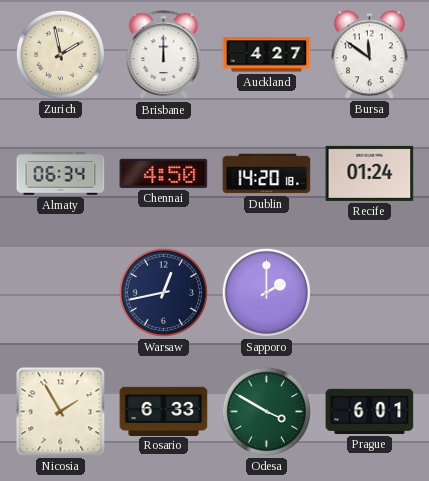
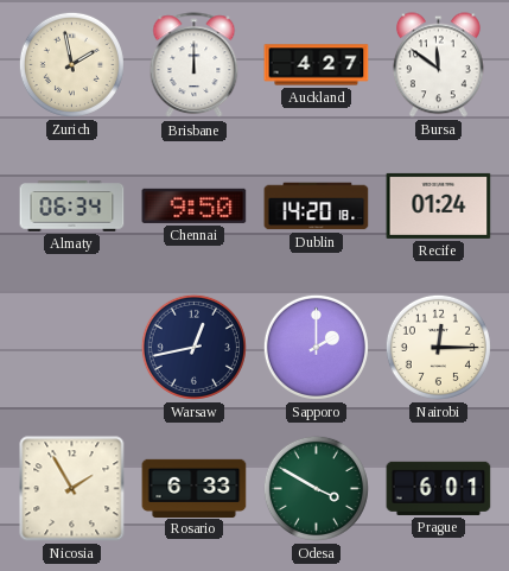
Chennai: 4:50 -> 9:50
Nairobi: none -> 12:15
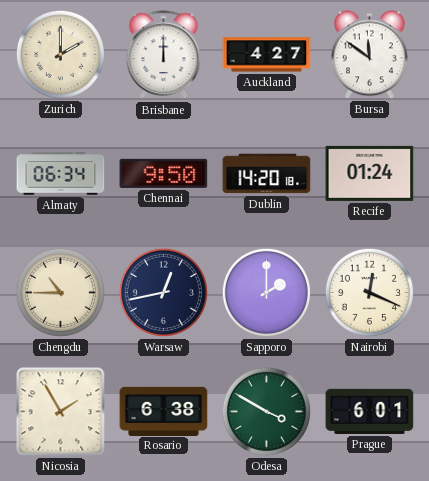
Zurich: 1:58 -> 2:00
Chengdu: none -> 10:45
Nairobi: 12:15 -> 12:19
Rosario: 6:33 -> 6:38
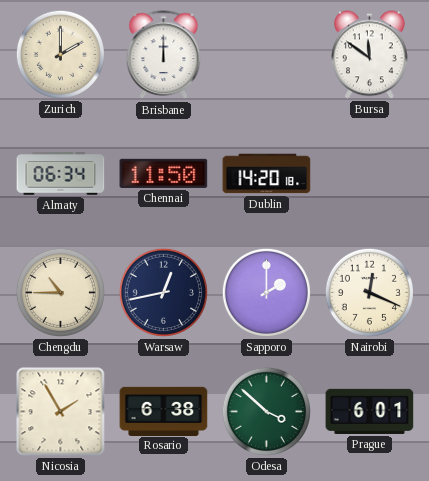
Auckland: 4:27 -> none
Chennai: 9:50 -> 11:50
Recife: 01:24 -> none
Odesa: 3:50 -> 3:52
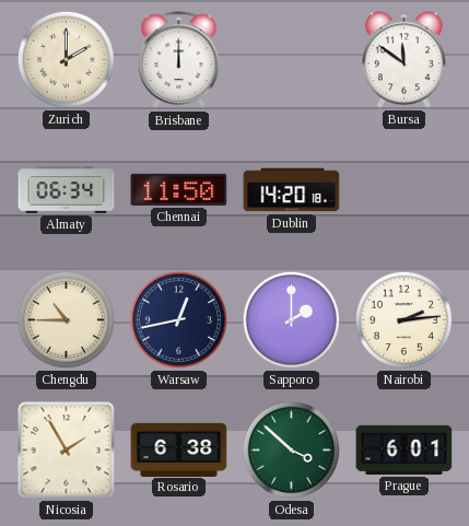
Nairobi: 12:19 -> 2:14
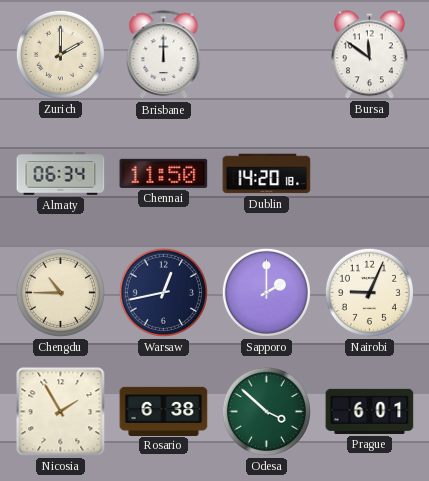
Nairobi: 2:14 -> 9:04
